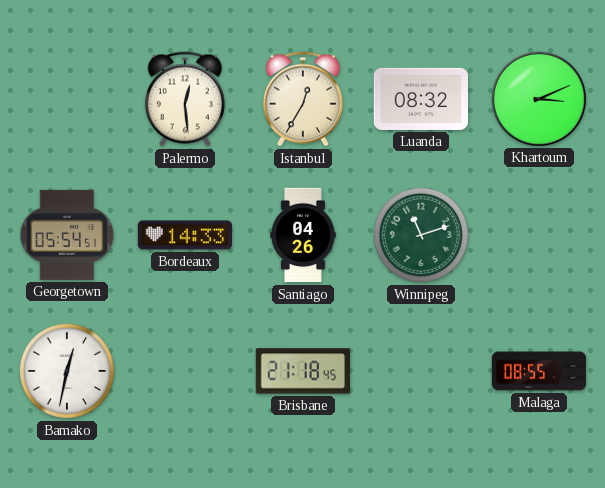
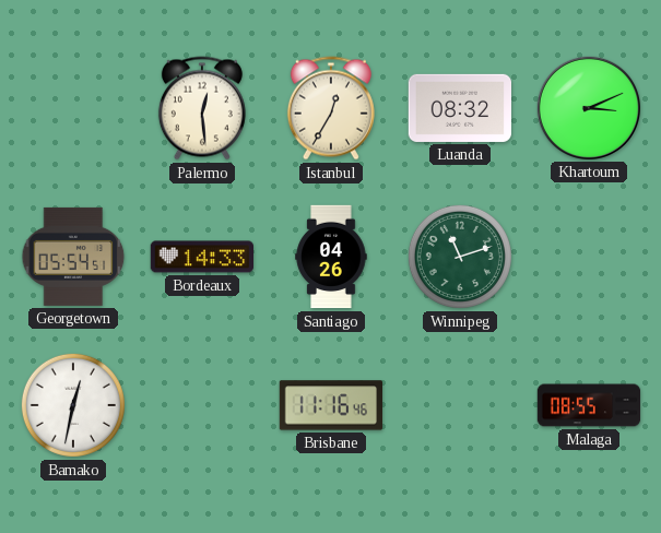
Brisbane: 21:18 -> 11:16
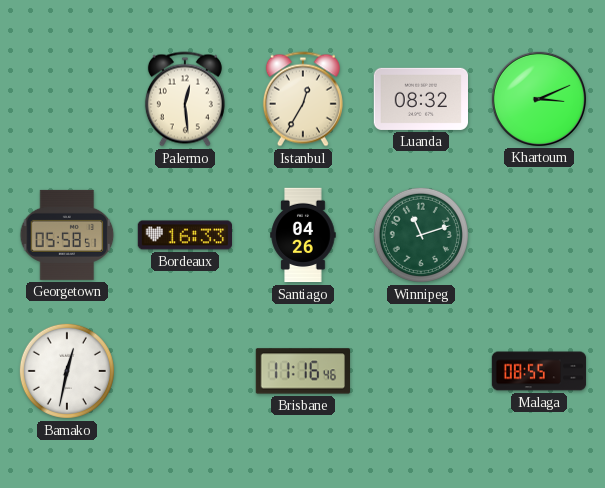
Georgetown: 05:54 -> 05:58
Bordeaux: 14:33 -> 16:33
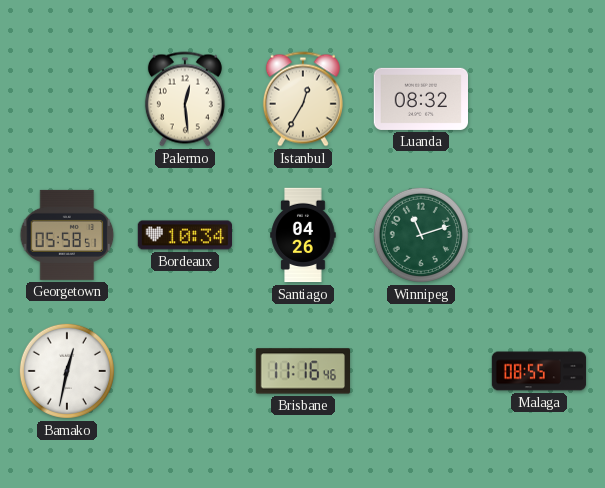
Khartoum: 3:11 -> none
Bordeaux: 16:33 -> 10:34
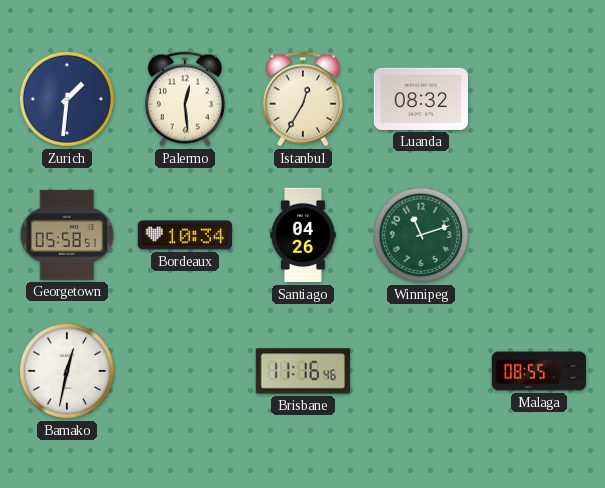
Zurich: none -> 1:31
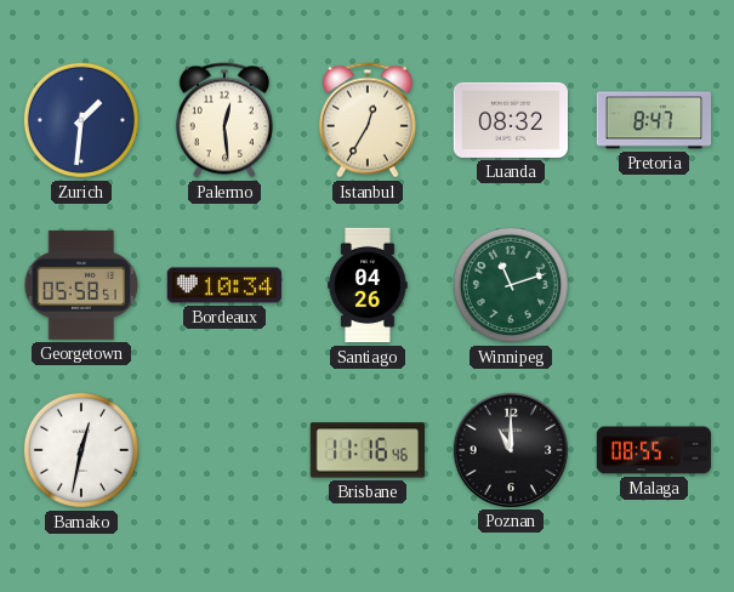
Pretoria: none -> 8:47
Poznan: none -> 11:00
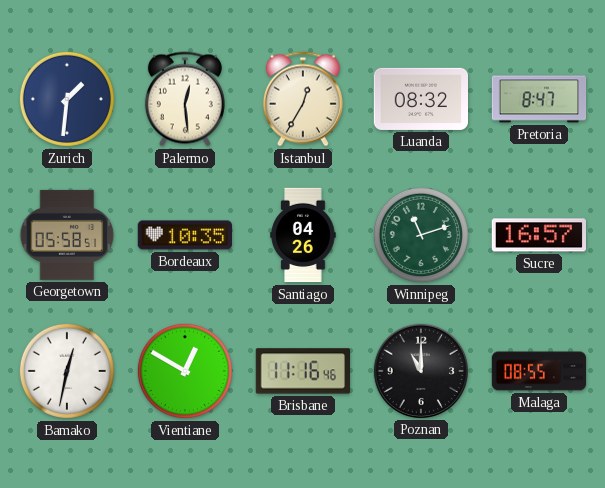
Bordeaux: 10:34 -> 10:35
Sucre: none -> 16:57
Vientiane: none -> 12:50
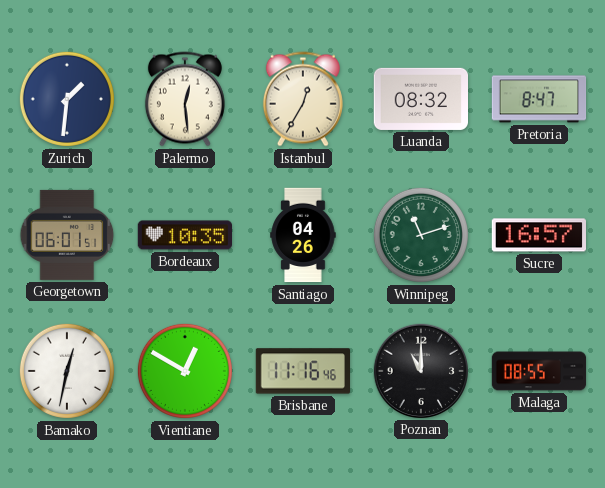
Georgetown: 05:58 -> 06:01
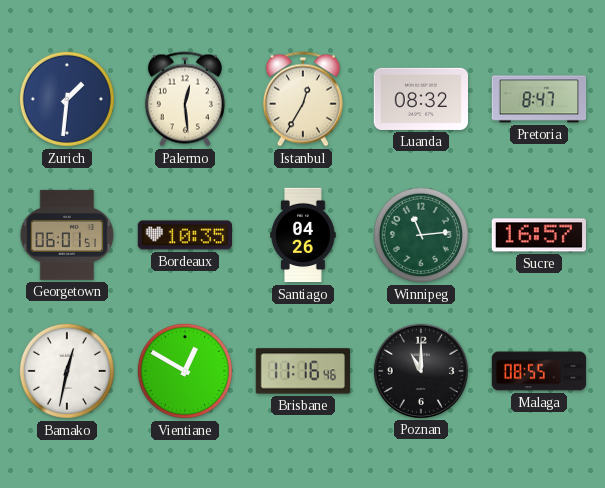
Winnipeg: 11:12 -> 11:14
